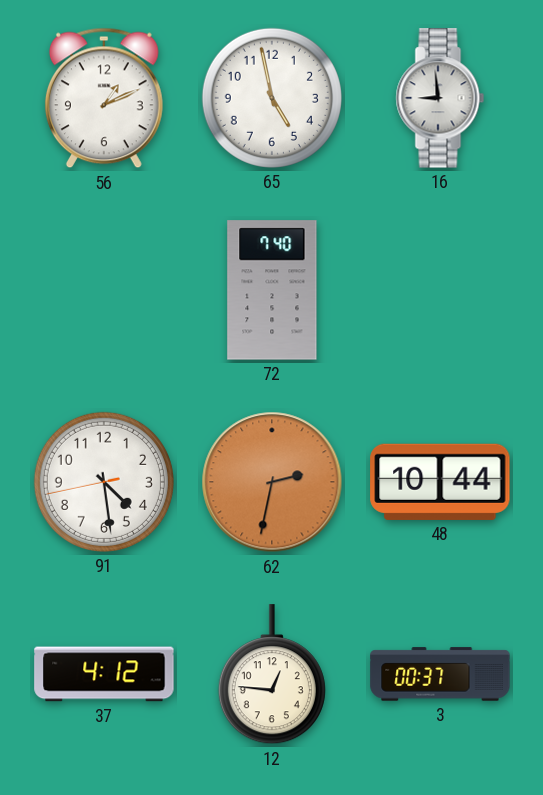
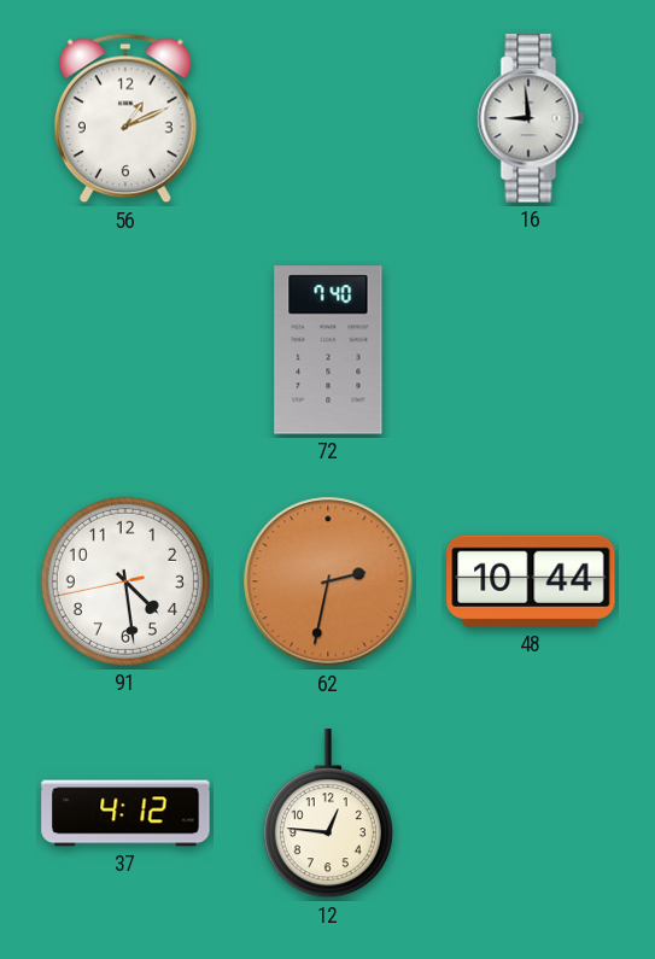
65: 4:58 -> none
3: 00:37 -> none
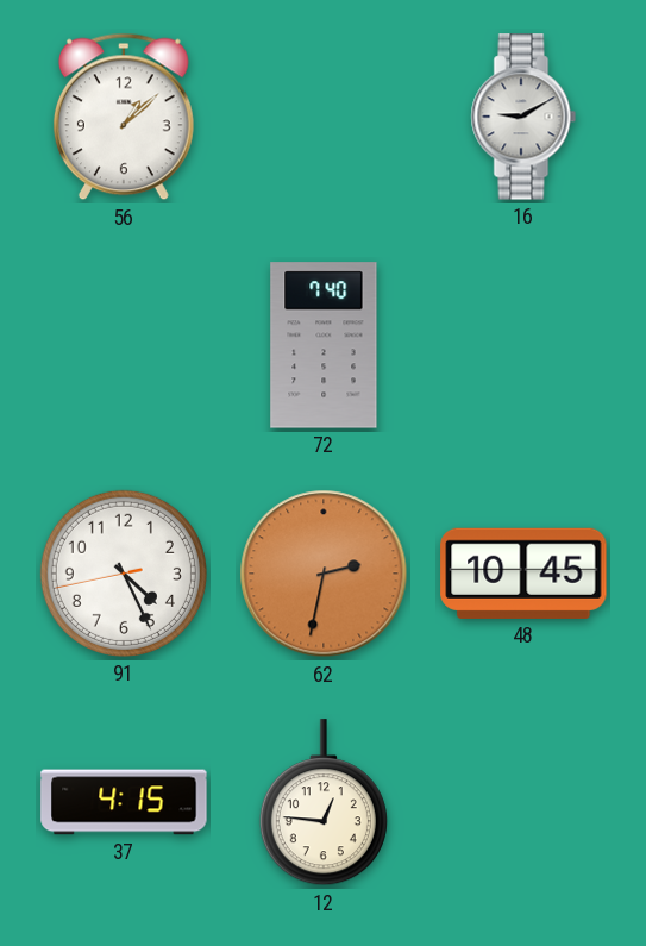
56: 1:11 -> 1:08
16: 8:59 -> 9:10
91: 4:28 -> 4:25
48: 10:44 -> 10:45
37: 4:12 -> 4:15
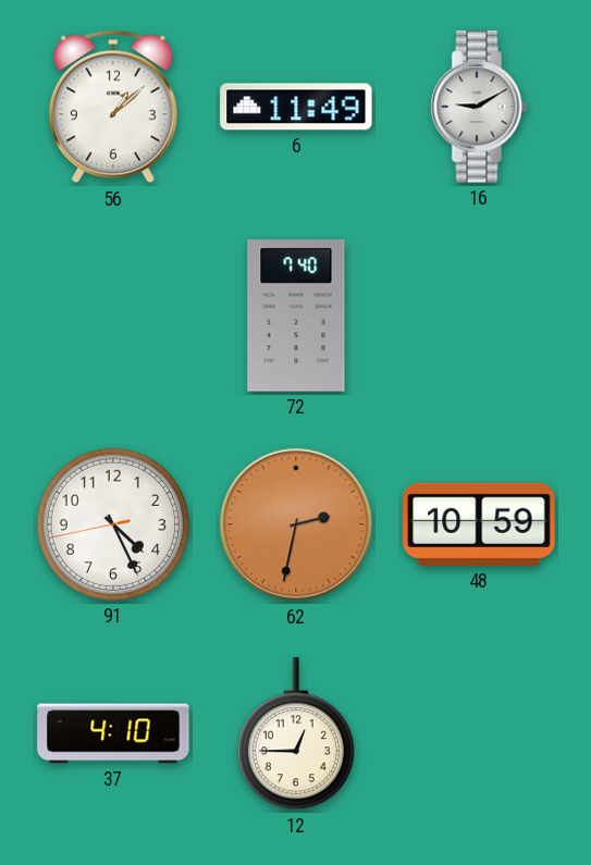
6: none -> 11:49
48: 10:45 -> 10:59
37: 4:15 -> 4:10
12: 12:46 -> 12:45
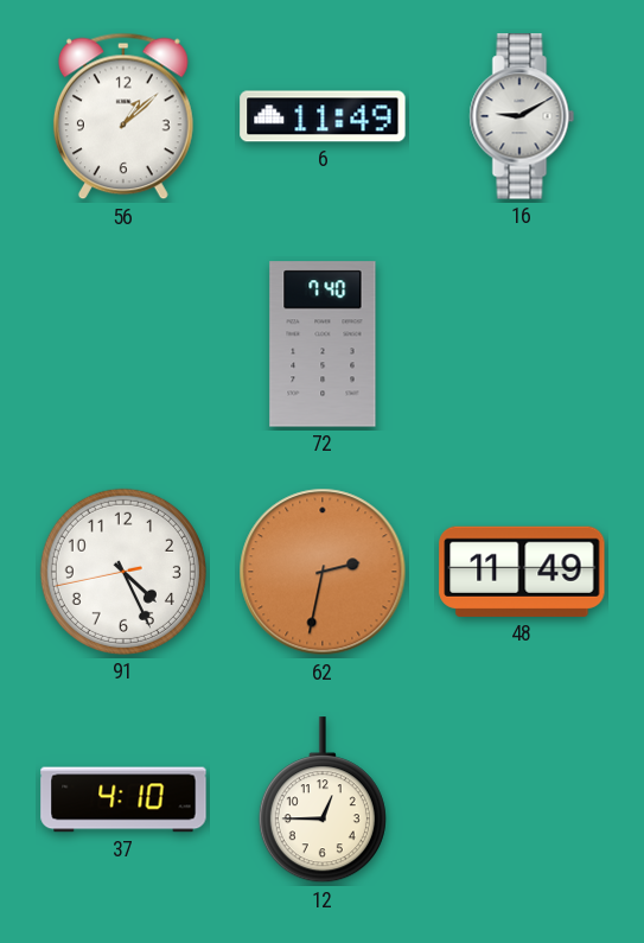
48: 10:59 -> 11:49
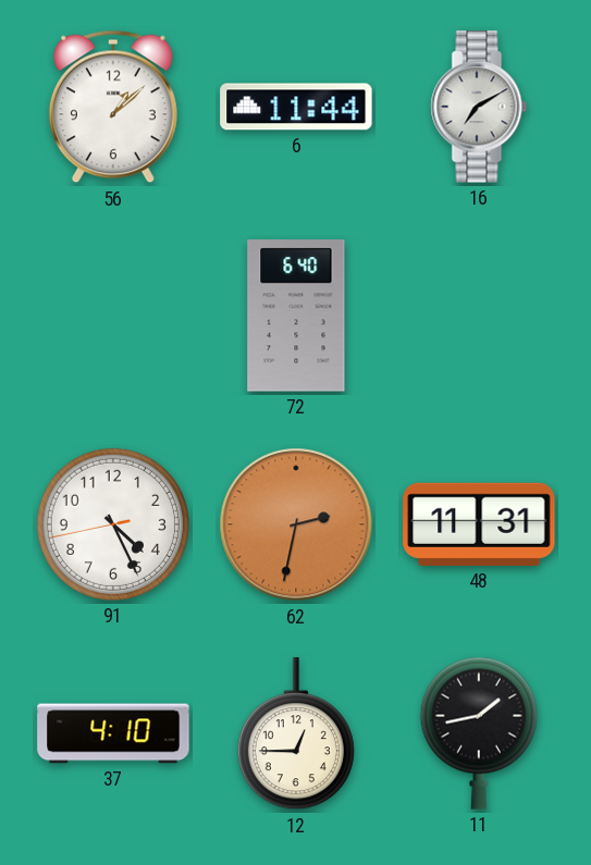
6: 11:49 -> 11:44
16: 9:10 -> 7:10
72: 7:40 -> 6:40
48: 11:49 -> 11:31
11: none -> 1:43
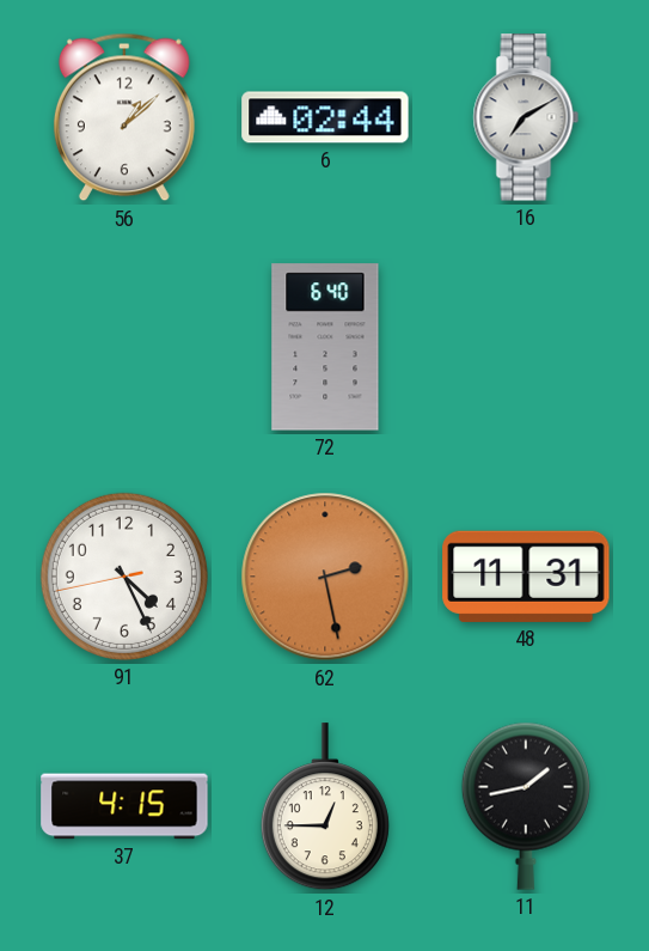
6: 11:44 -> 02:44
62: 2:32 -> 2:28
37: 4:10 -> 4:15
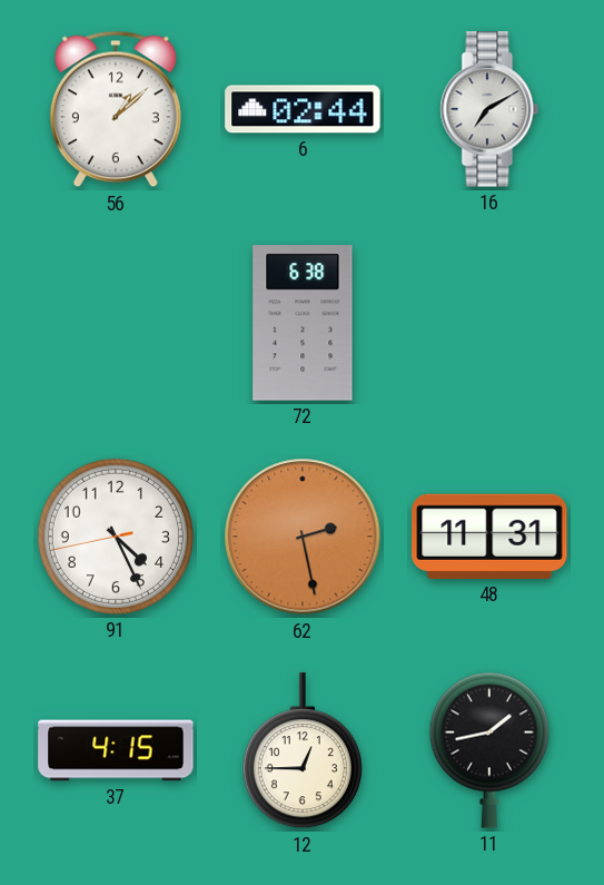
72: 6:40 -> 6:38
